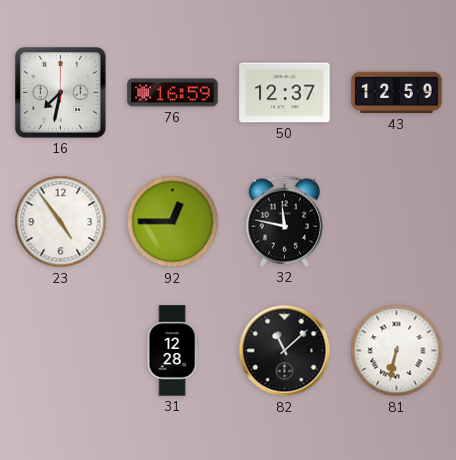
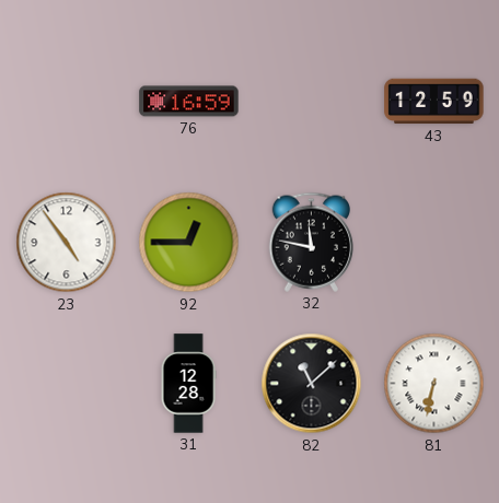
16: 7:32 -> none
50: 12:37 -> none
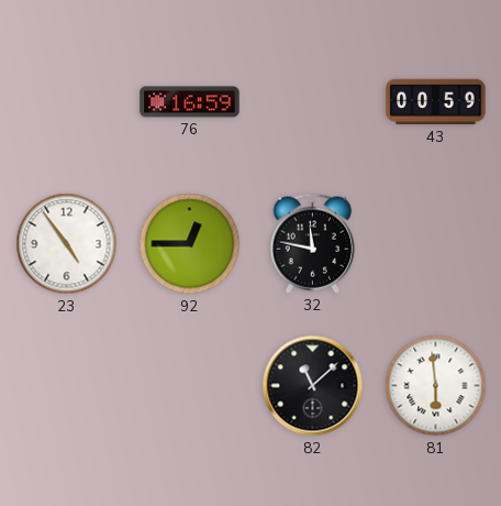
43: 12:59 -> 00:59
31: 12:28 -> none
81: 6:32 -> 5:59
